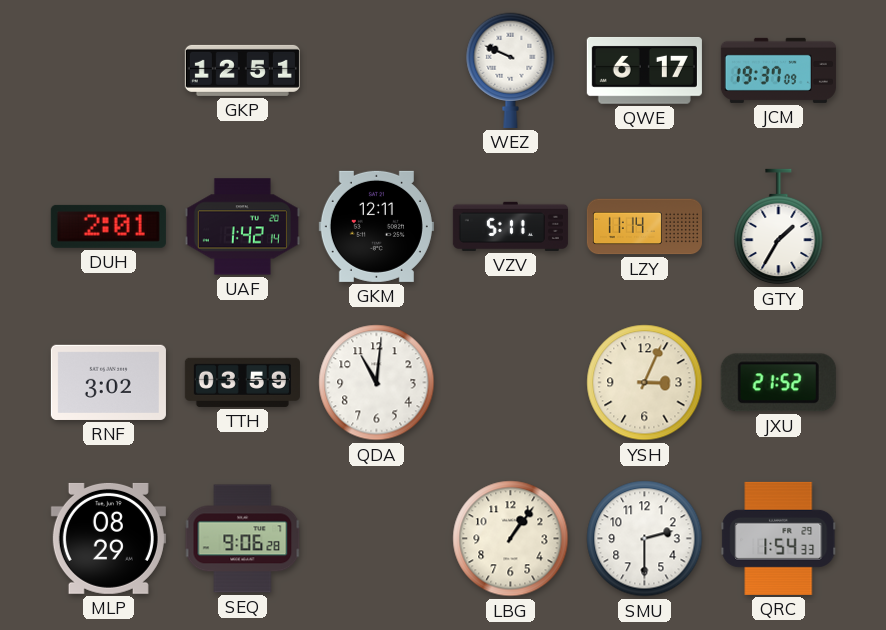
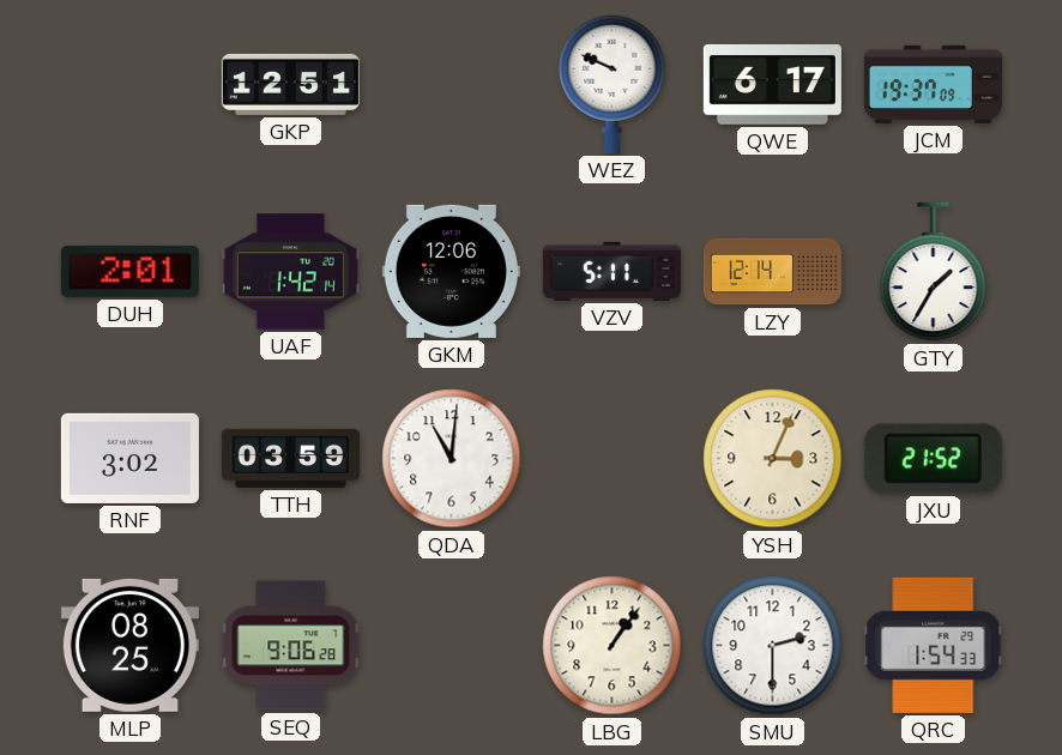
GKM: 12:11 -> 12:06
LZY: 11:14 -> 12:14
MLP: 08:29 -> 08:25
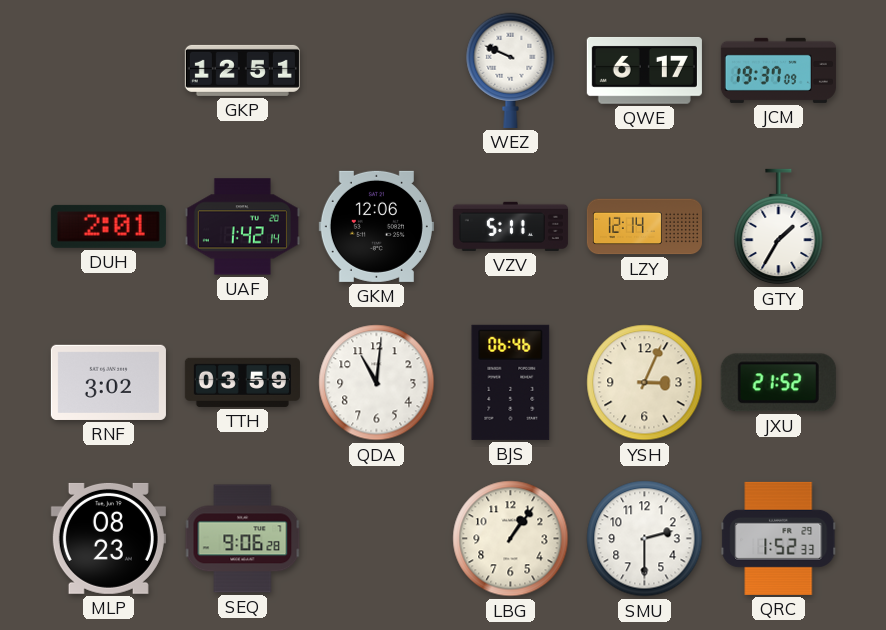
BJS: none -> 06:46
MLP: 08:25 -> 08:23
QRC: 1:54 -> 1:52
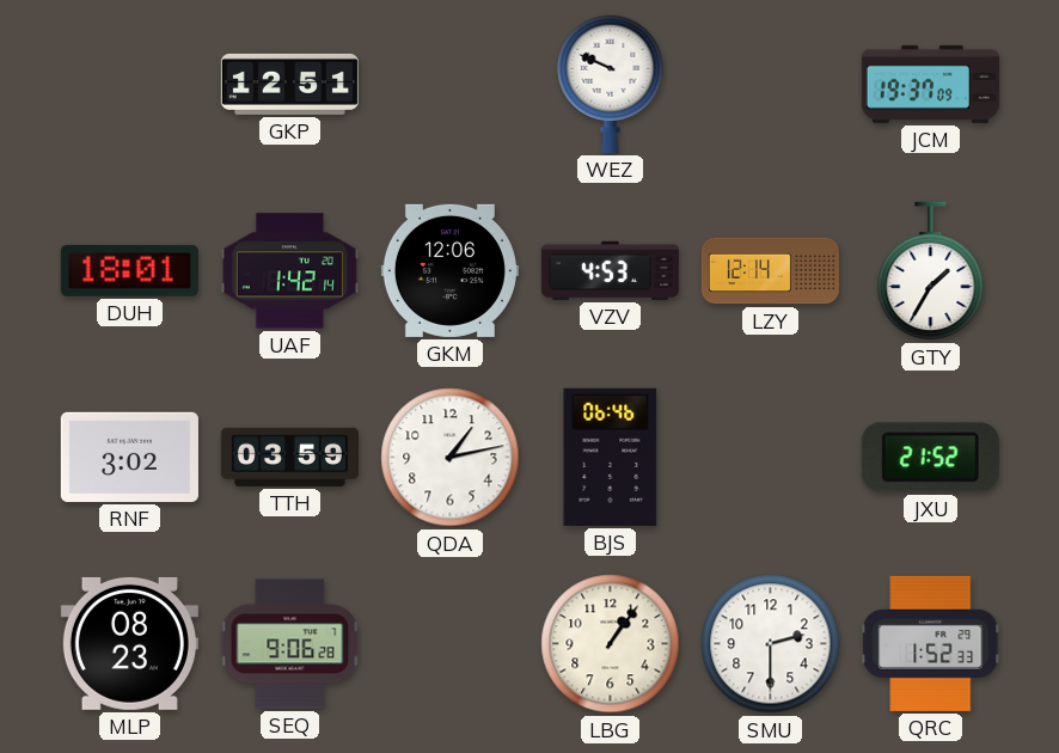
QWE: 6:17 -> none
DUH: 2:01 -> 18:01
VZV: 5:11 -> 4:53
QDA: 11:01 -> 1:13
YSH: 3:04 -> none
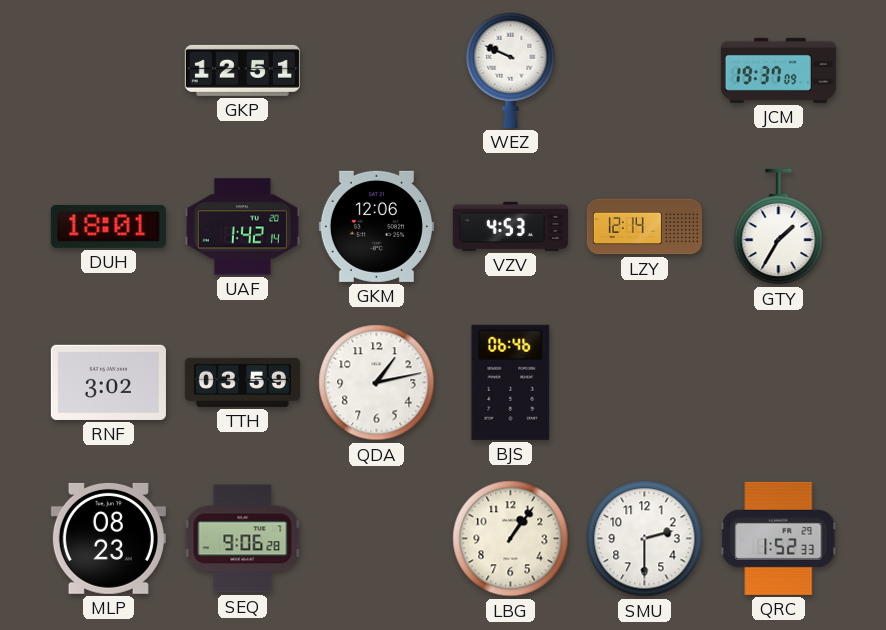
JXU: 21:52 -> none
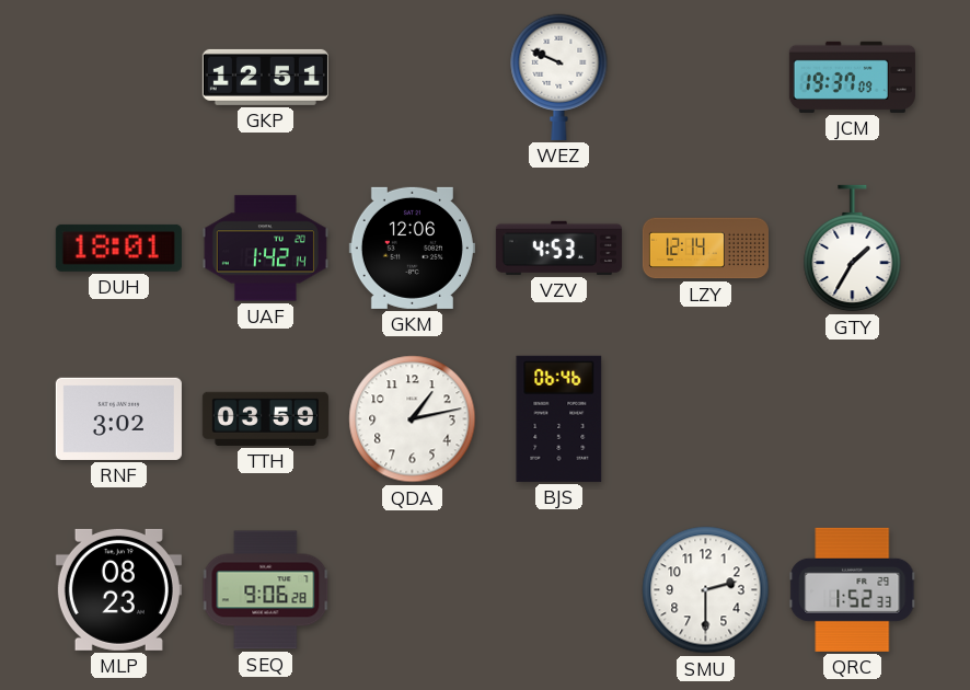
LBG: 1:06 -> none
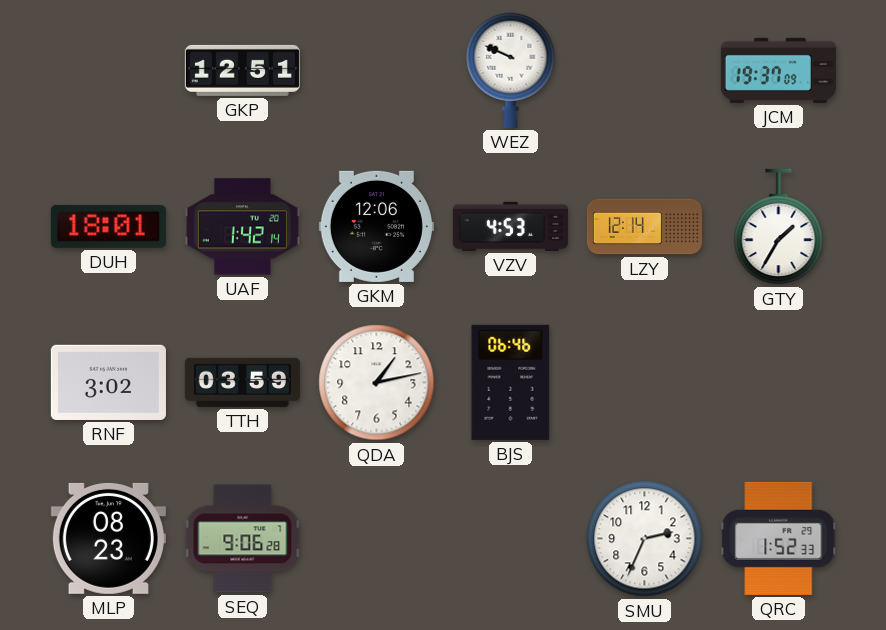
SMU: 2:30 -> 2:34
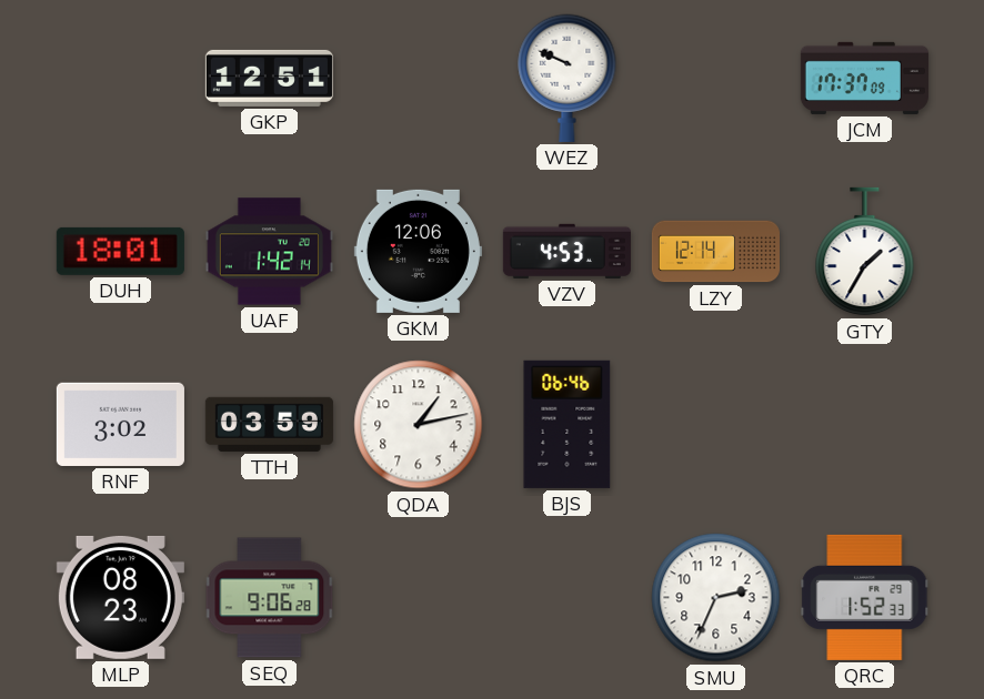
JCM: 19:37 -> 17:37
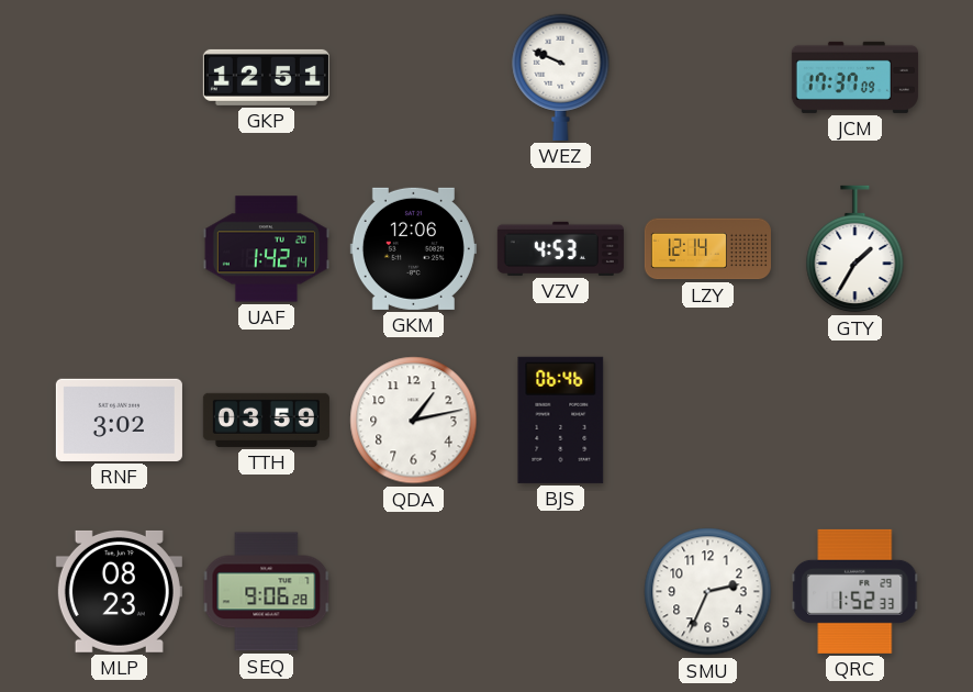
DUH: 18:01 -> none
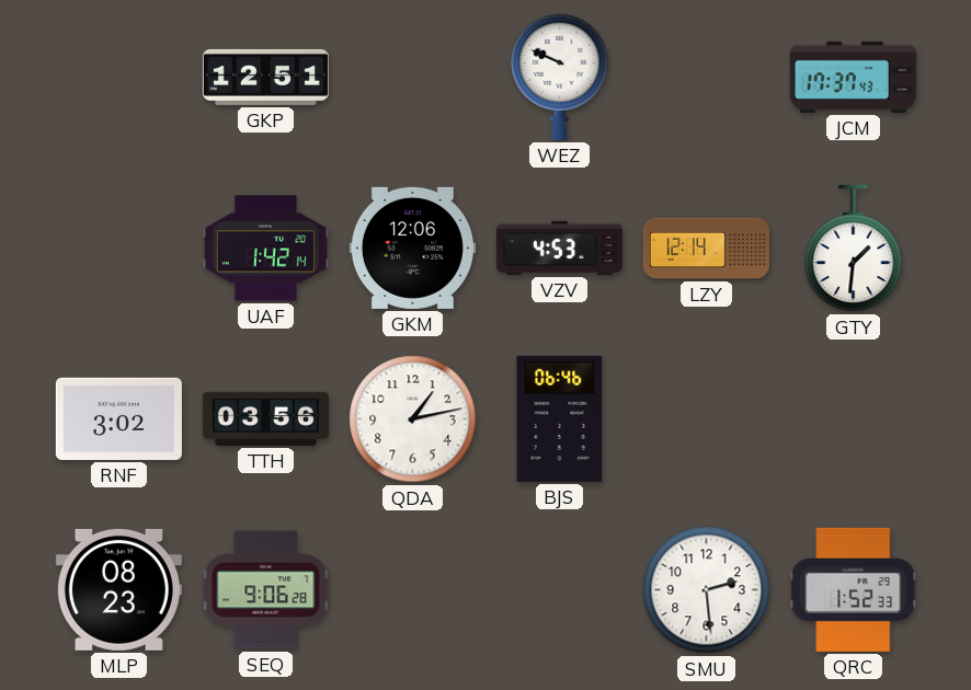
JCM: 17:37:09 -> 17:37:43
GTY: 1:35 -> 1:31
TTH: 03:59 -> 03:56
SMU: 2:34 -> 2:29
